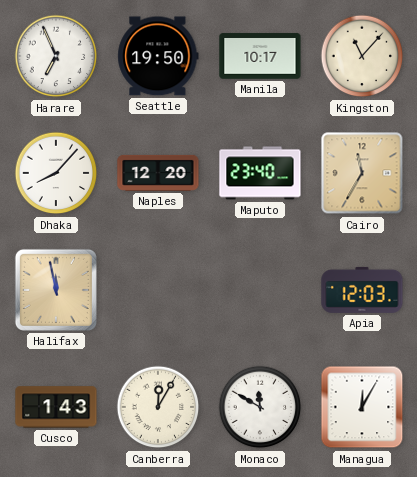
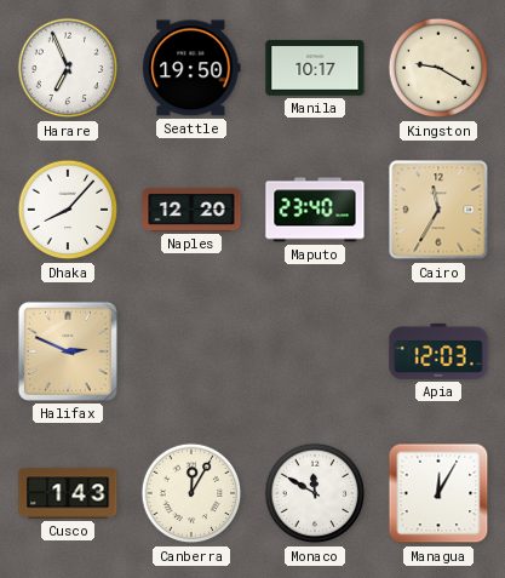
Kingston: 11:07 -> 9:20
Halifax: 11:58 -> 2:49
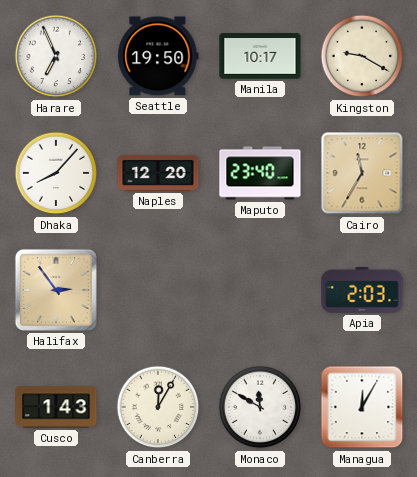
Halifax: 2:49 -> 2:54
Apia: 12:03 -> 2:03
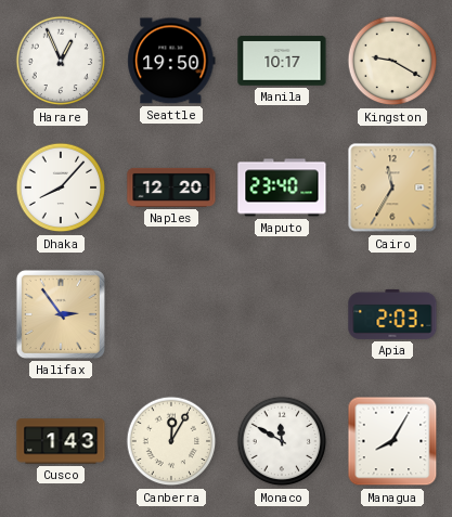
Harare: 6:56 -> 12:56
Managua: 12:05 -> 8:05
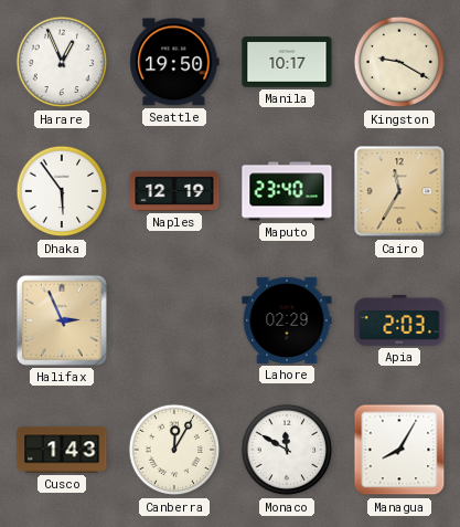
Dhaka: 8:07 -> 5:54
Naples: 12:20 -> 12:19
Halifax: 2:54 -> 2:56
Lahore: none -> 02:29
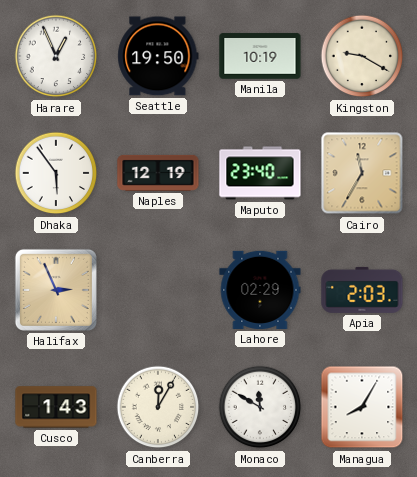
Manila: 10:17 -> 10:19
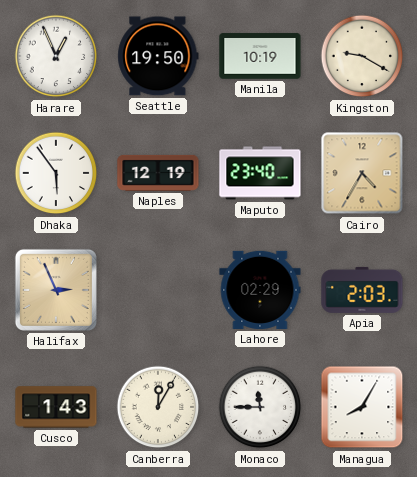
Cairo: 11:35 -> 4:35
Monaco: 11:50 -> 11:45
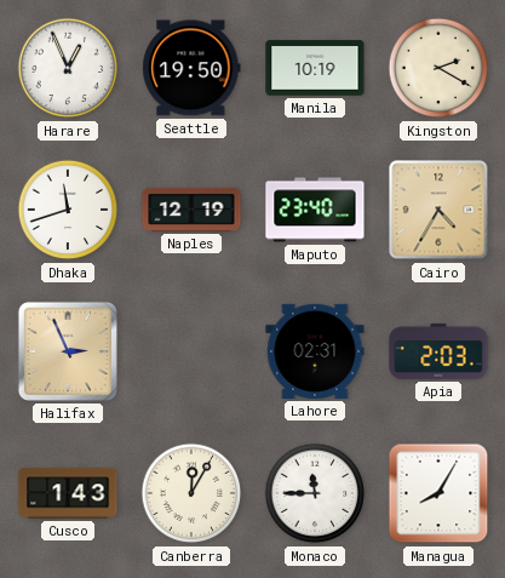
Kingston: 9:20 -> 2:20
Dhaka: 5:54 -> 11:42
Lahore: 02:29 -> 02:31
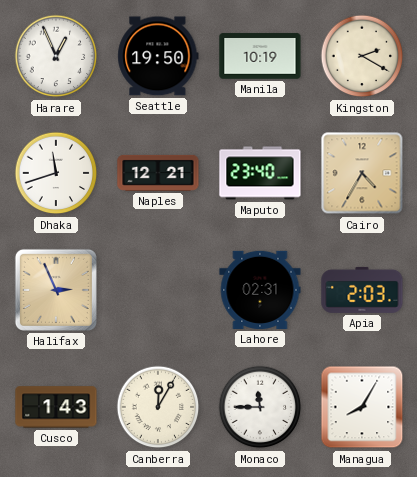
Naples: 12:19 -> 12:21
